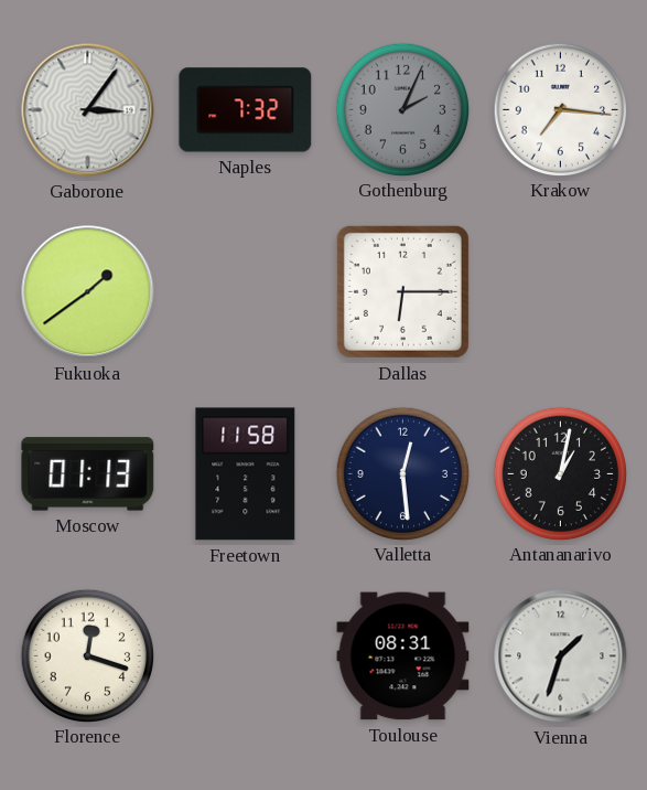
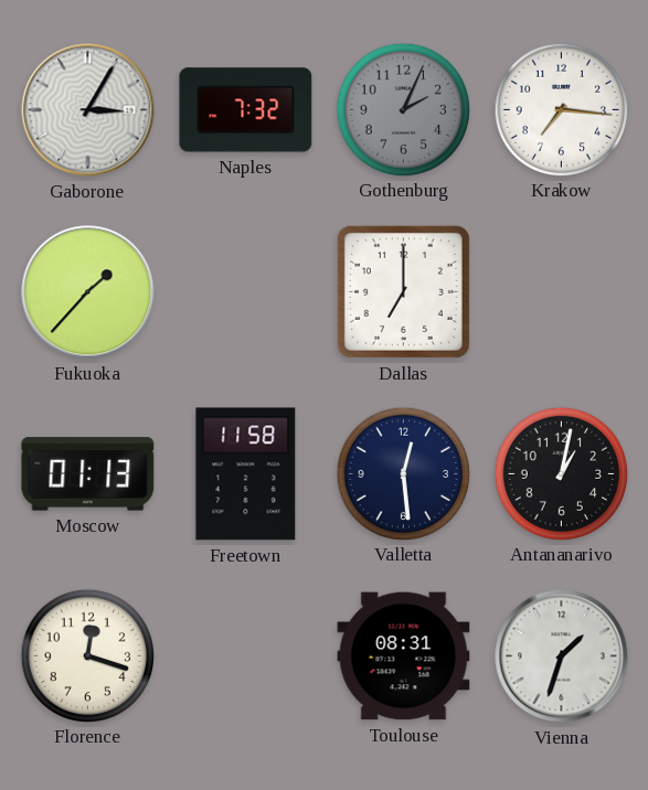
Gaborone: 3:06 -> 3:05
Fukuoka: 1:39 -> 1:37
Dallas: 6:15 -> 7:00
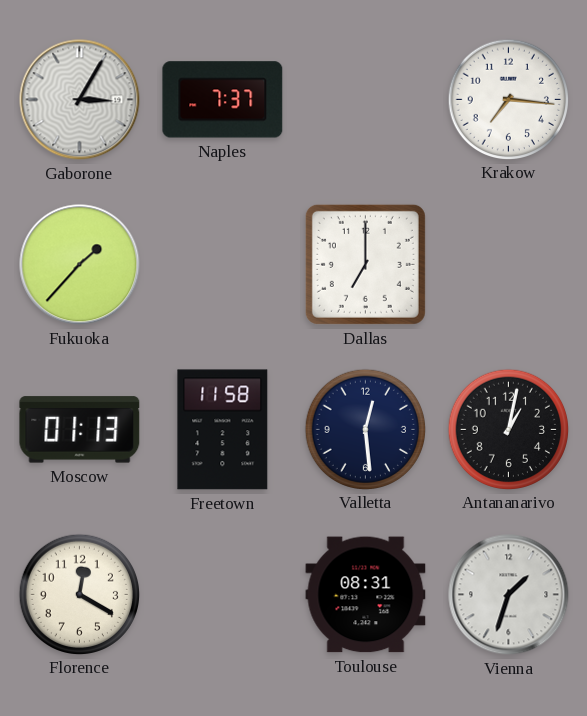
Naples: 7:32 -> 7:37
Gothenburg: 2:04 -> none
Florence: 12:18 -> 12:20
